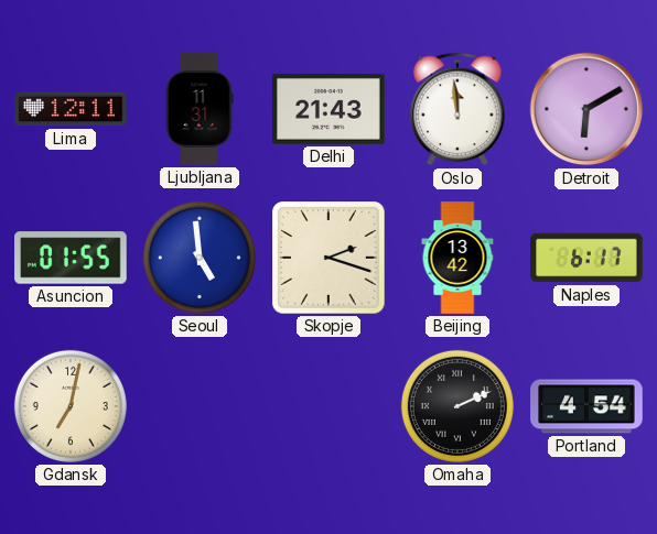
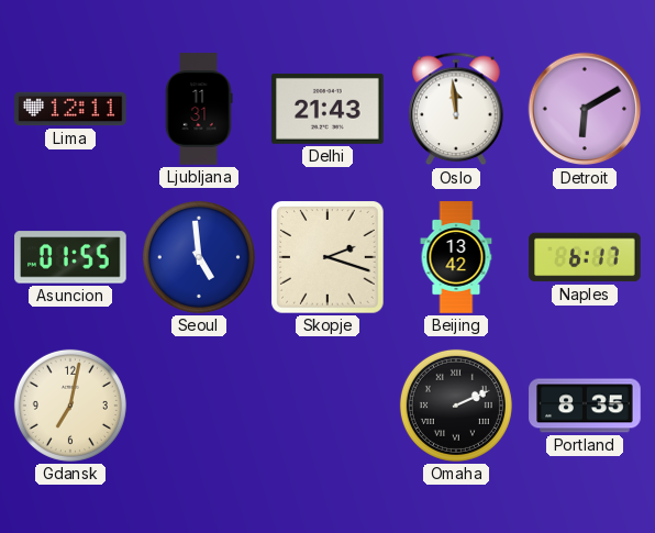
Portland: 4:54 -> 8:35
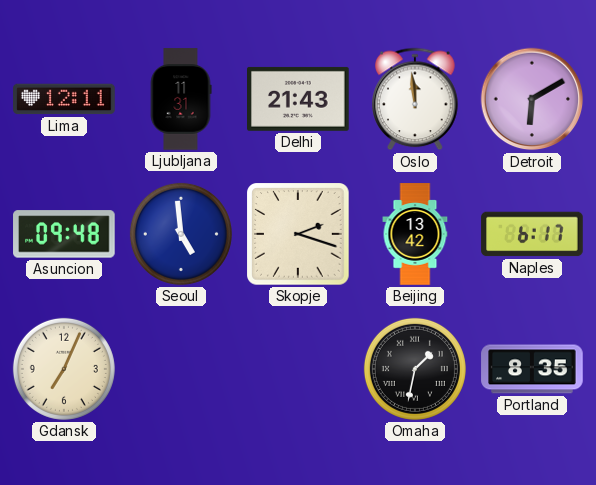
Asuncion: 01:55 -> 09:48
Gdansk: 7:02 -> 7:04
Omaha: 2:11 -> 1:32
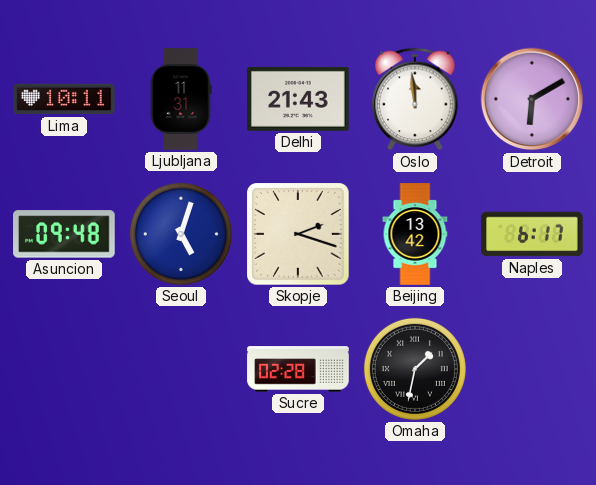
Lima: 12:11 -> 10:11
Seoul: 4:59 -> 5:03
Gdansk: 7:04 -> none
Sucre: none -> 02:28
Portland: 8:35 -> none
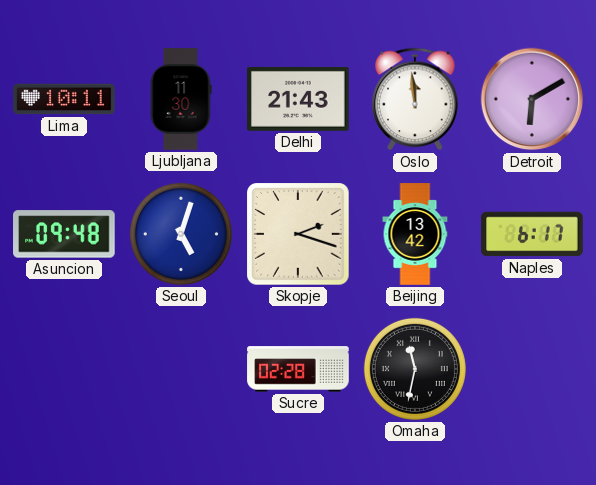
Ljubljana: 11:31 -> 11:30
Omaha: 1:32 -> 11:32
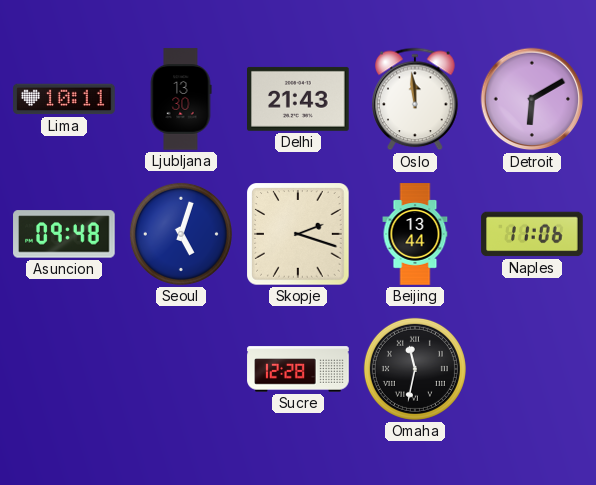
Ljubljana: 11:30 -> 13:30
Beijing: 13:42 -> 13:44
Naples: 6:17 -> 11:06
Sucre: 02:28 -> 12:28
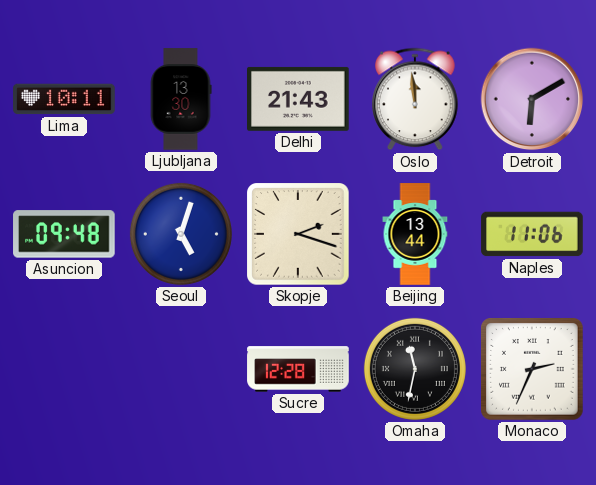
Monaco: none -> 2:34
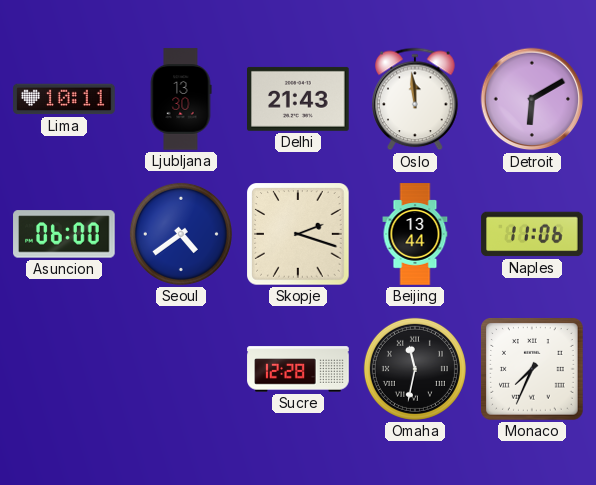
Asuncion: 09:48 -> 06:00
Seoul: 5:03 -> 4:39
Monaco: 2:34 -> 7:34
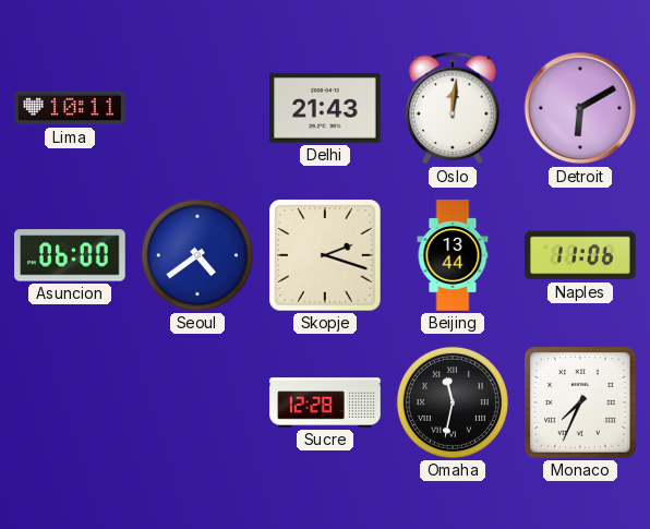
Ljubljana: 13:30 -> none
Oslo: 11:59 -> 12:01
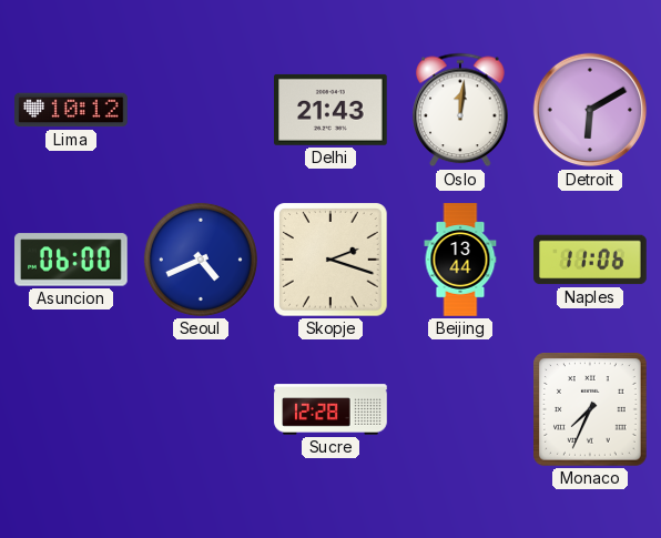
Lima: 10:11 -> 10:12
Seoul: 4:39 -> 4:41
Omaha: 11:32 -> none
